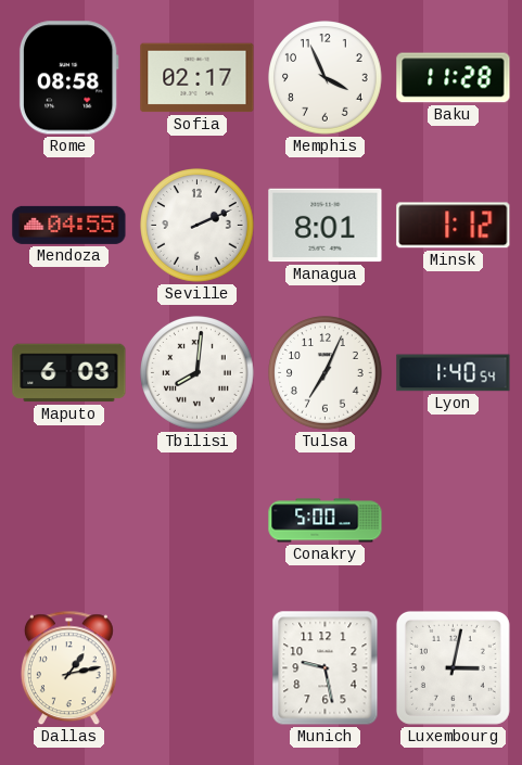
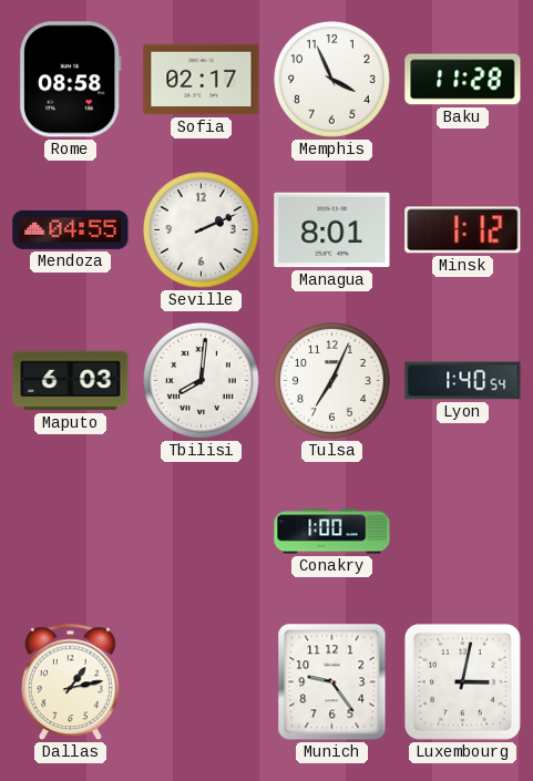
Conakry: 5:00 -> 1:00
Munich: 9:28 -> 9:24
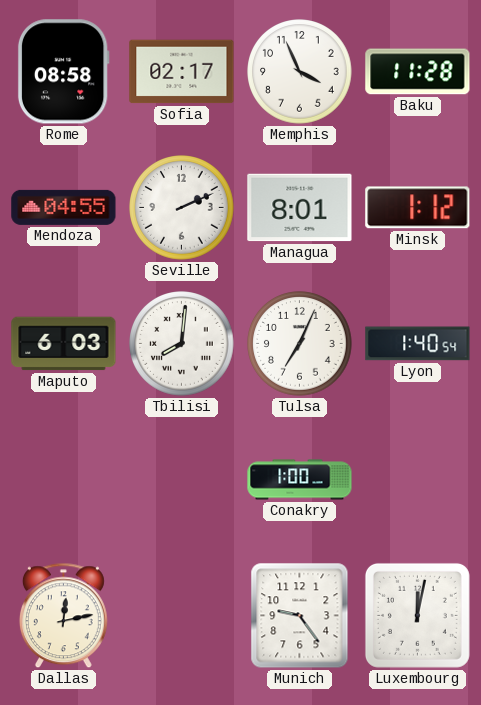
Dallas: 1:13 -> 12:13
Luxembourg: 3:02 -> 12:02
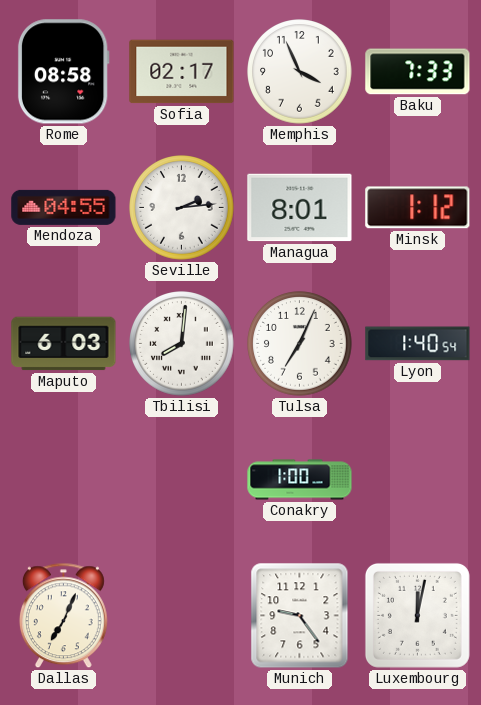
Baku: 11:28 -> 7:33
Seville: 2:11 -> 2:14
Dallas: 12:13 -> 7:04
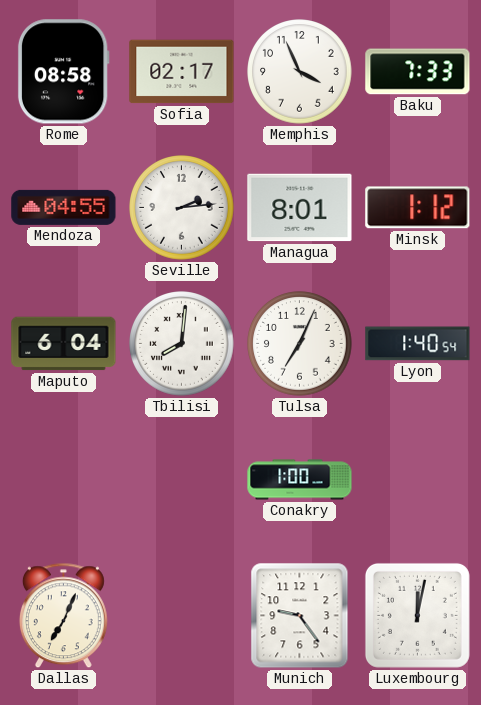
Maputo: 6:03 -> 6:04
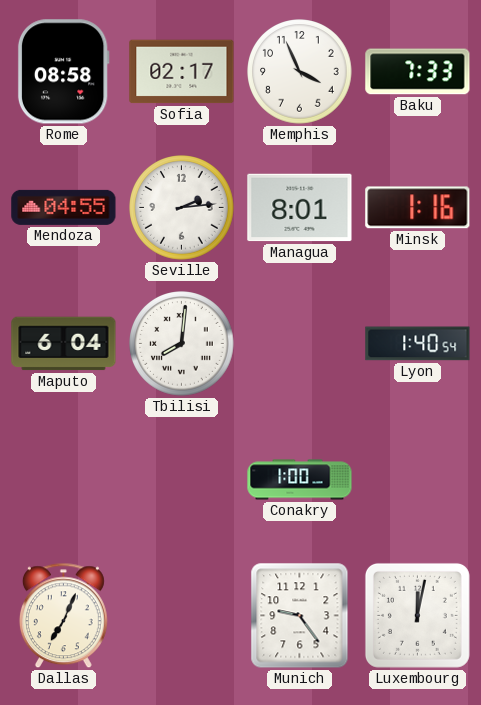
Minsk: 1:12 -> 1:16
Tulsa: 7:04 -> none
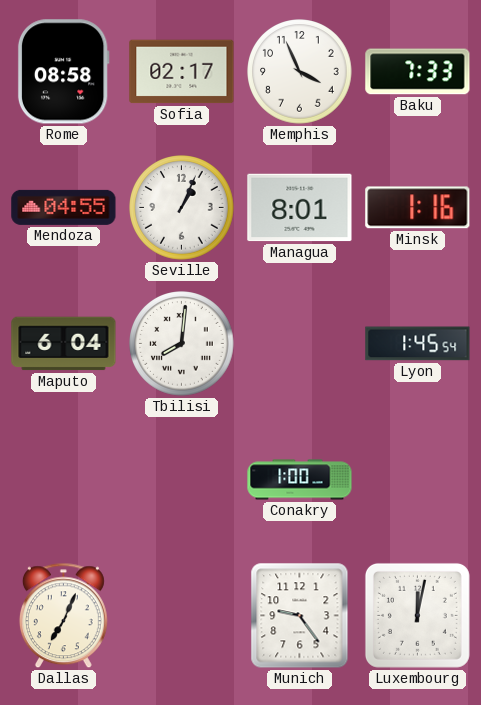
Seville: 2:14 -> 1:04
Lyon: 1:40 -> 1:45
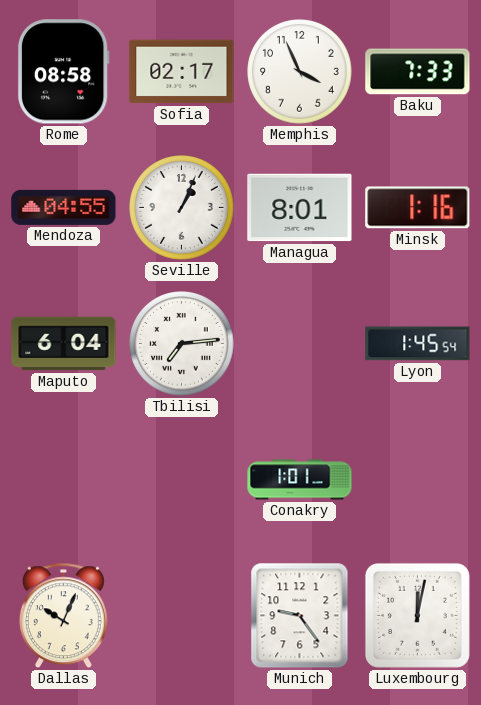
Tbilisi: 8:01 -> 7:14
Conakry: 1:00 -> 1:01
Dallas: 7:04 -> 10:04
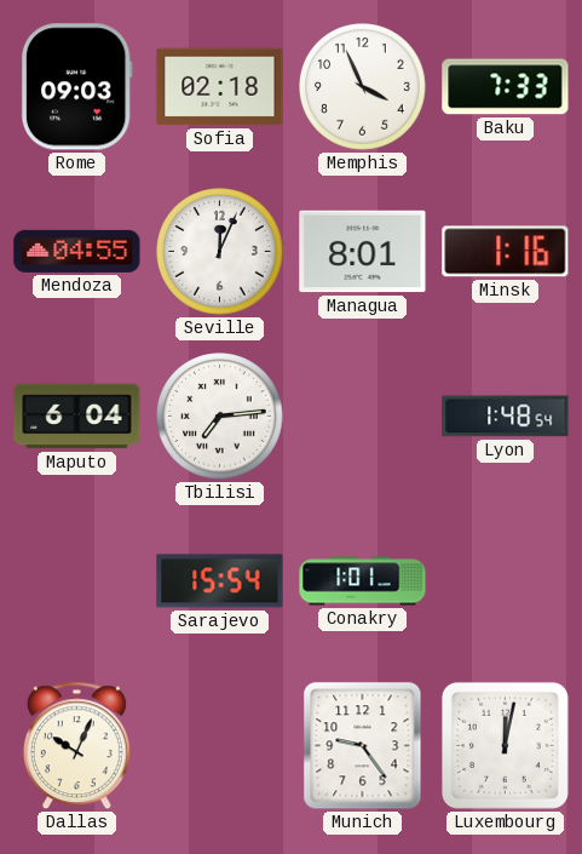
Rome: 08:58 -> 09:03
Sofia: 02:17 -> 02:18
Seville: 1:04 -> 12:04
Lyon: 1:45 -> 1:48
Sarajevo: none -> 15:54
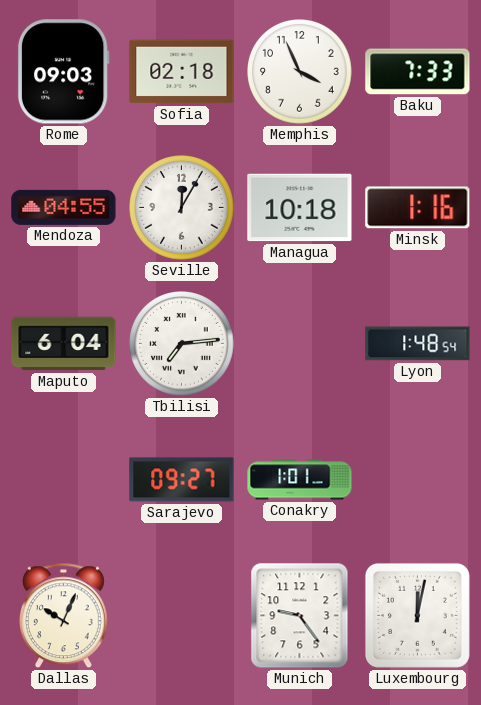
Seville: 12:04 -> 12:05
Managua: 8:01 -> 10:18
Sarajevo: 15:54 -> 09:27
